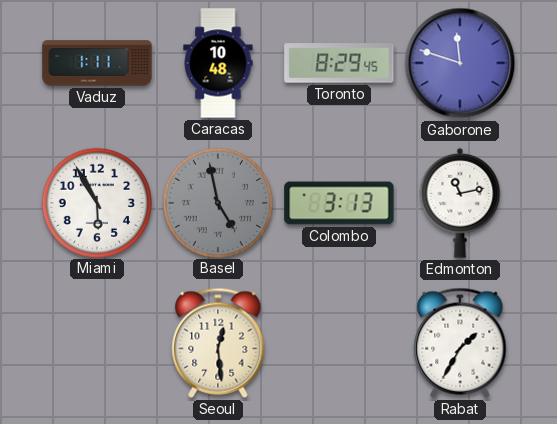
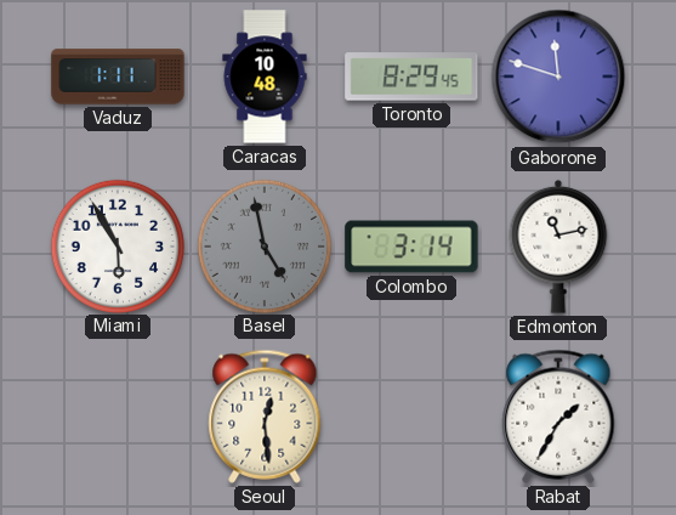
Colombo: 3:13 -> 3:14
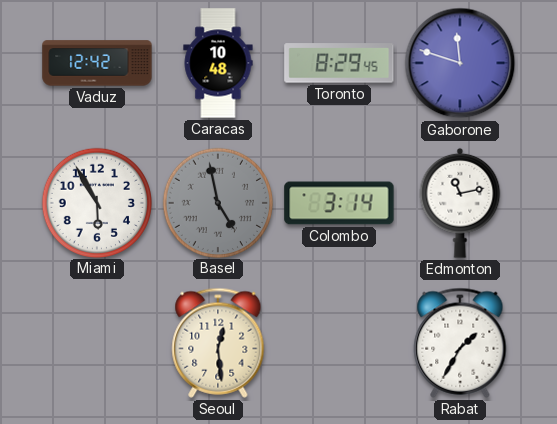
Vaduz: 1:11 -> 12:42
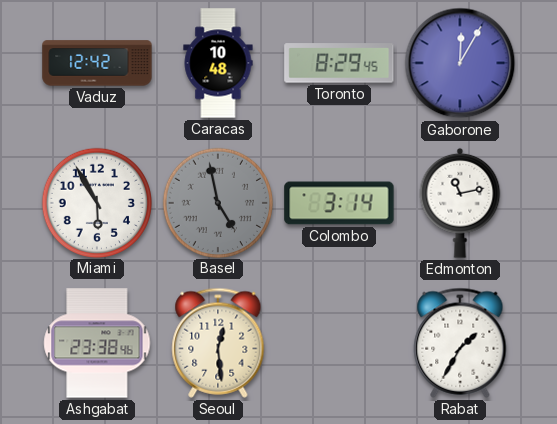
Gaborone: 11:48 -> 12:05
Ashgabat: none -> 23:38
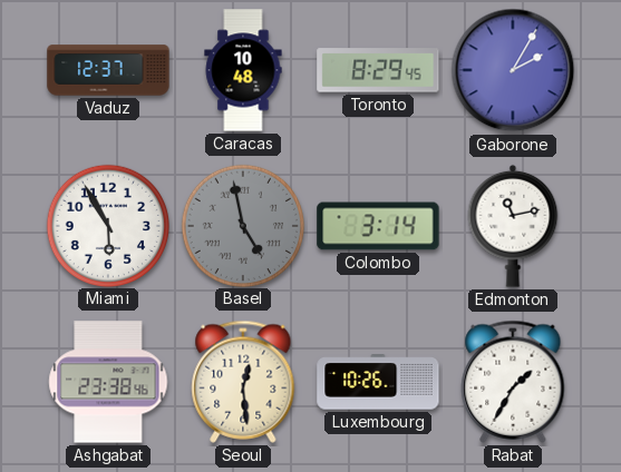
Vaduz: 12:42 -> 12:37
Gaborone: 12:05 -> 2:05
Luxembourg: none -> 10:26
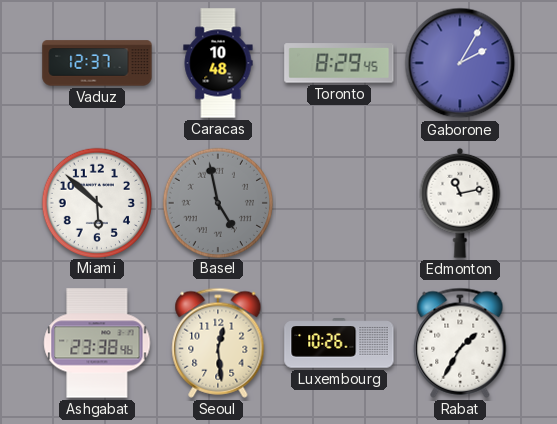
Miami: 5:55 -> 5:52
Colombo: 3:14 -> none
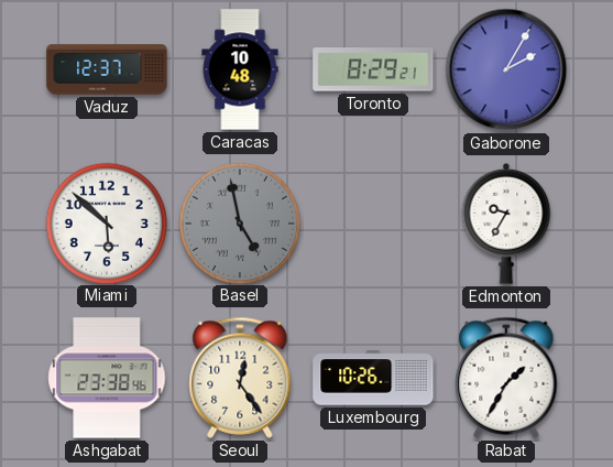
Toronto: 8:29:45 -> 8:29:21
Edmonton: 11:13 -> 9:35
Seoul: 12:29 -> 12:24
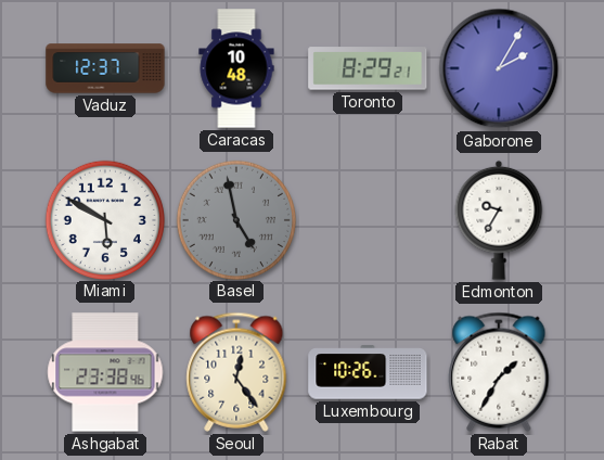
Miami: 5:52 -> 5:50
